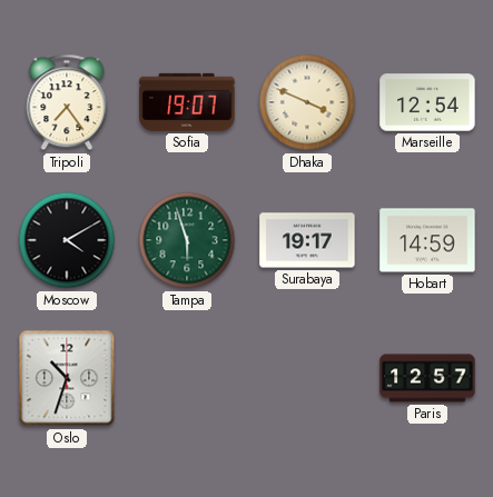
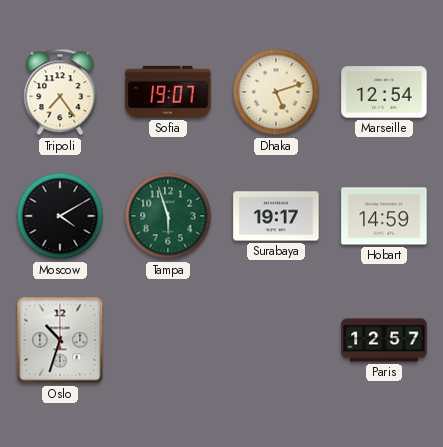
Dhaka: 3:49 -> 5:12
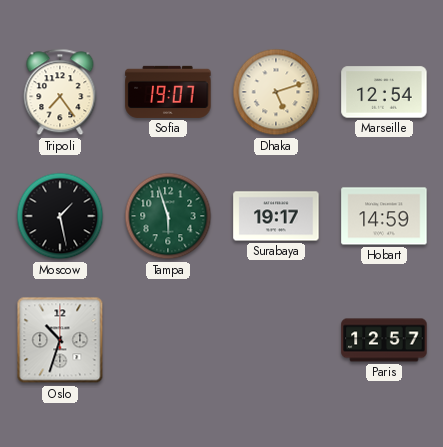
Moscow: 4:10 -> 1:28
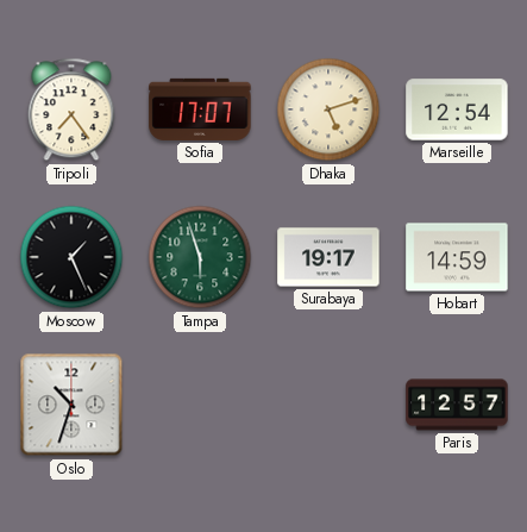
Sofia: 19:07 -> 17:07
Moscow: 1:28 -> 1:26
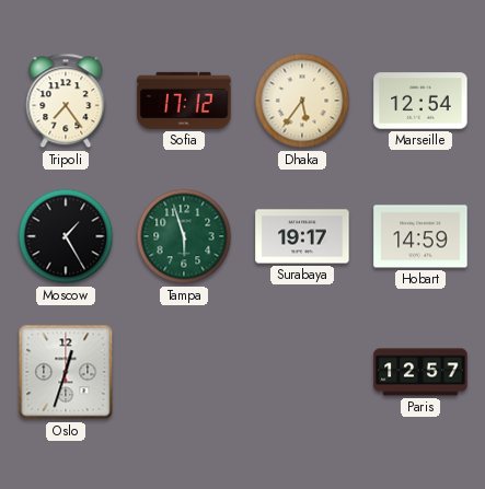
Sofia: 17:07 -> 17:12
Dhaka: 5:12 -> 5:36
Moscow: 1:26 -> 1:25
Oslo: 10:33 -> 12:33
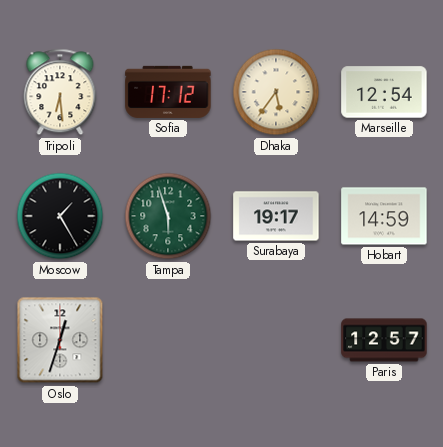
Tripoli: 7:24 -> 6:29
